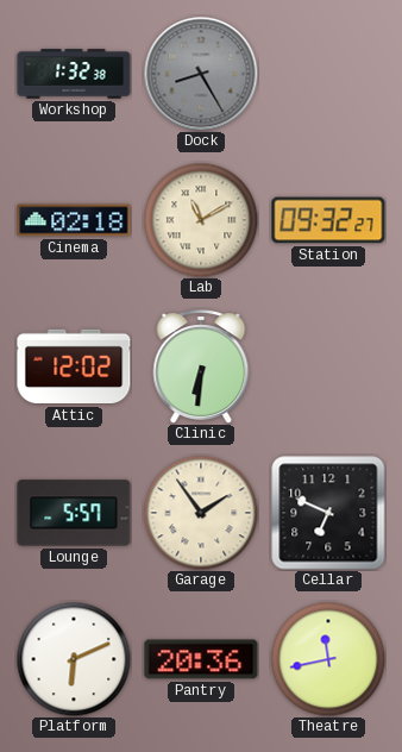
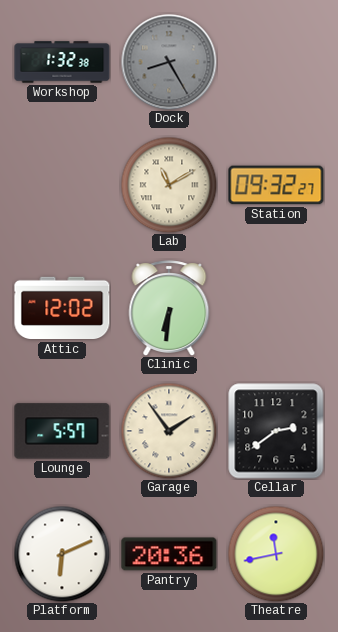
Cinema: 02:18 -> none
Cellar: 6:49 -> 2:39
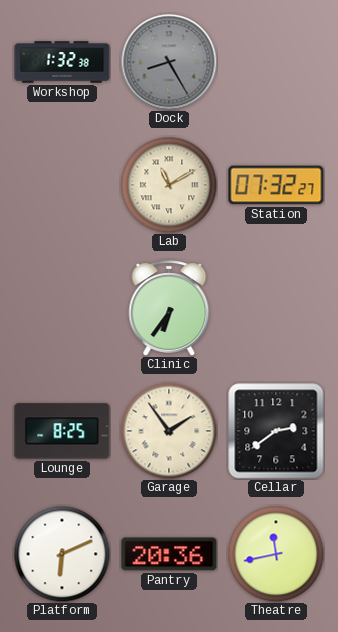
Station: 09:32 -> 07:32
Attic: 12:02 -> none
Clinic: 6:31 -> 6:36
Lounge: 5:57 -> 8:25
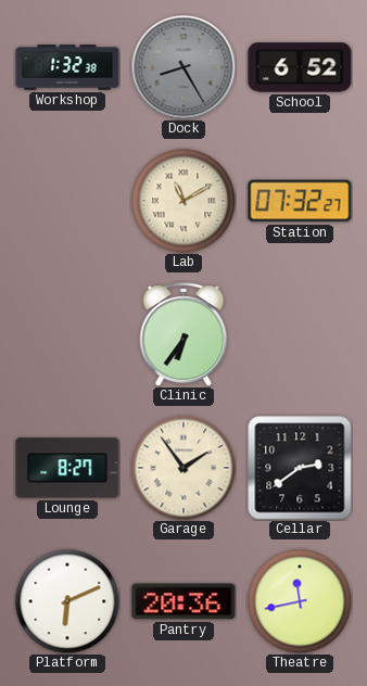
School: none -> 6:52
Lounge: 8:25 -> 8:27
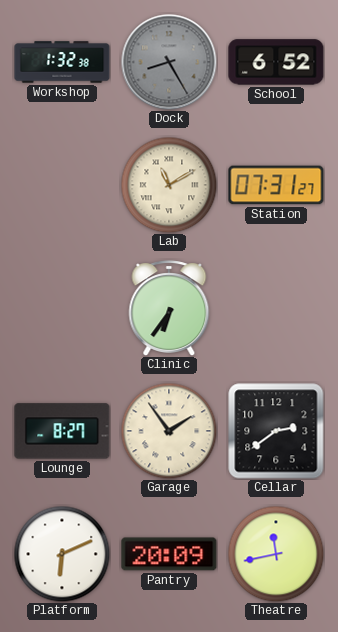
Station: 07:32 -> 07:31
Pantry: 20:36 -> 20:09
